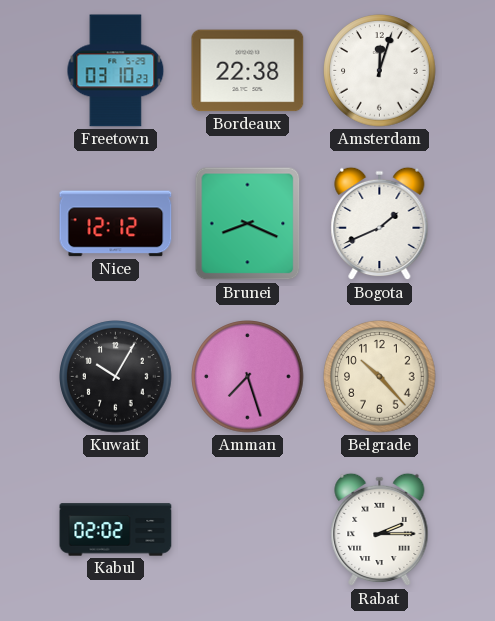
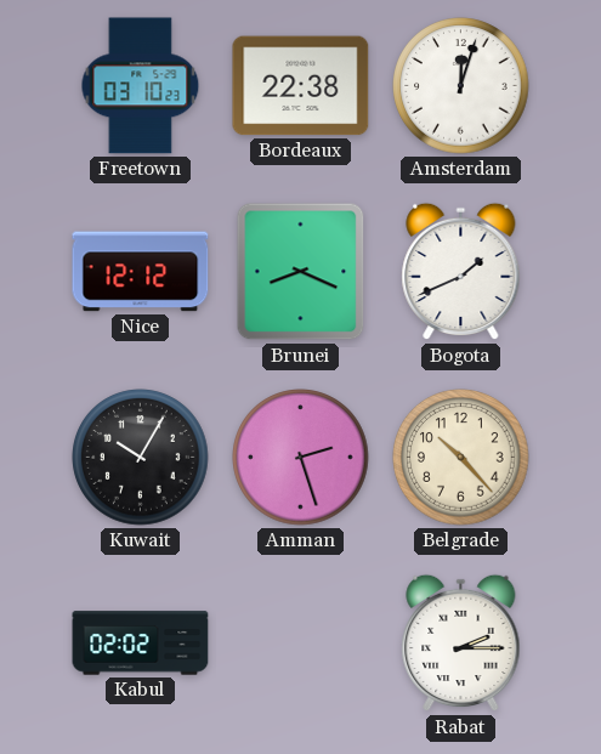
Amman: 7:27 -> 2:27
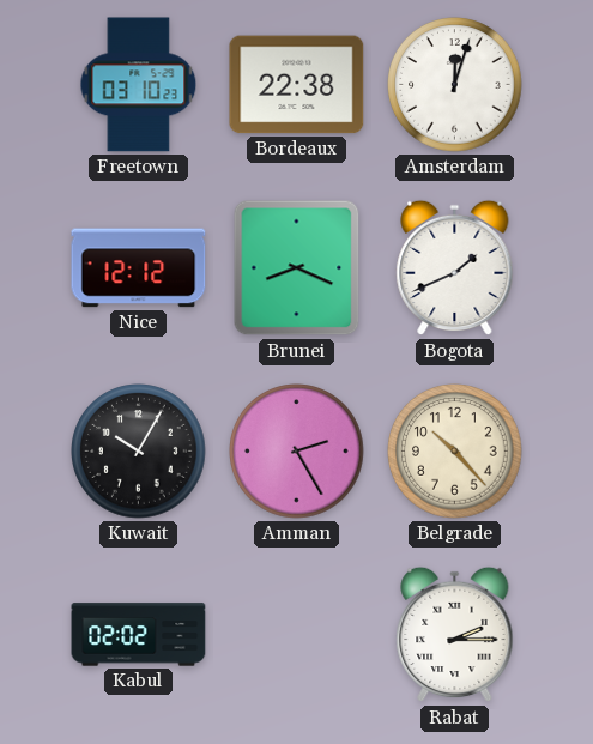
Amman: 2:27 -> 2:25
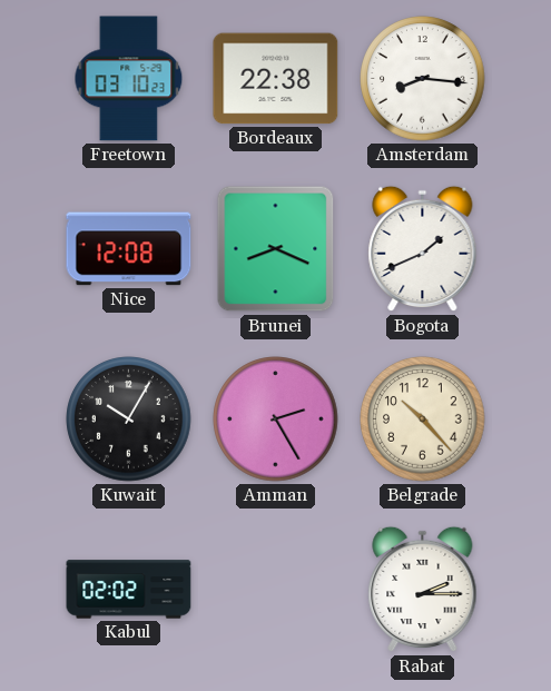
Amsterdam: 12:03 -> 8:16
Nice: 12:12 -> 12:08
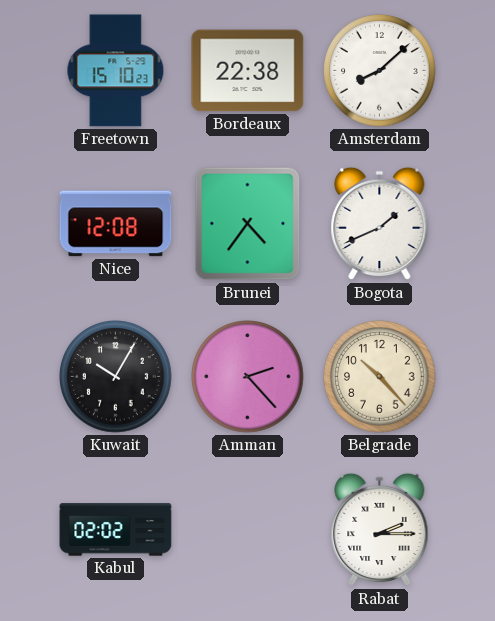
Freetown: 03:10 -> 15:10
Amsterdam: 8:16 -> 8:08
Brunei: 8:19 -> 4:36
Amman: 2:25 -> 2:23
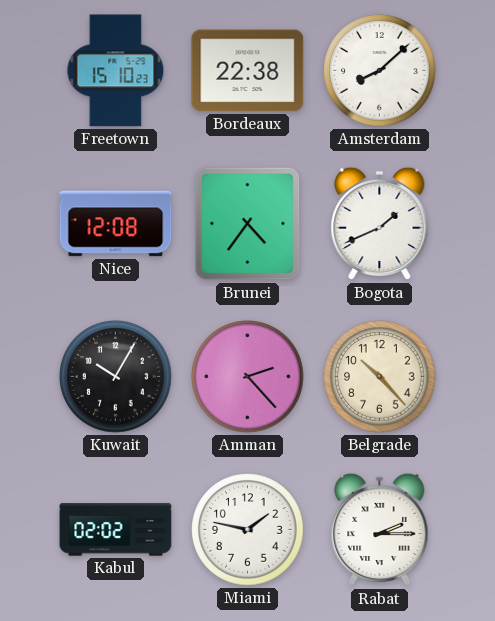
Miami: none -> 1:47
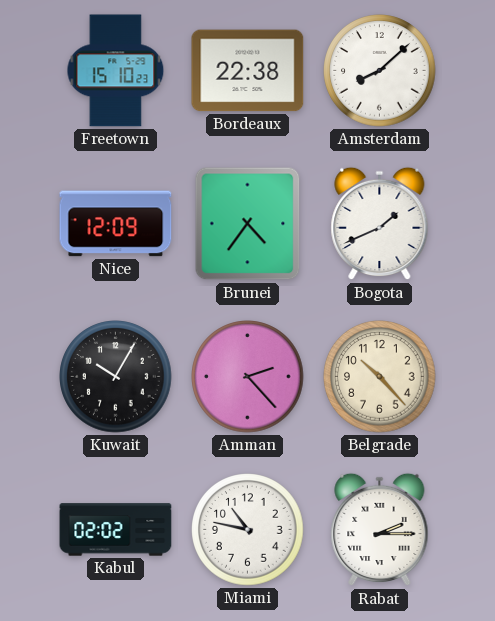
Nice: 12:08 -> 12:09
Miami: 1:47 -> 10:47
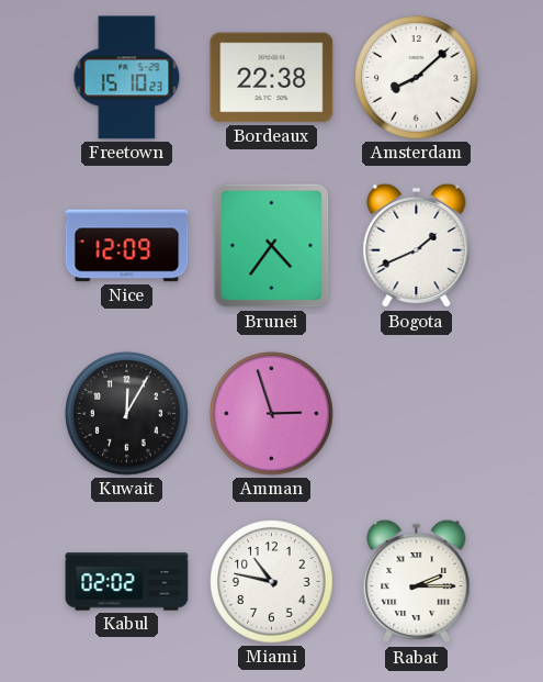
Kuwait: 10:05 -> 12:05
Amman: 2:23 -> 2:57
Belgrade: 10:23 -> none
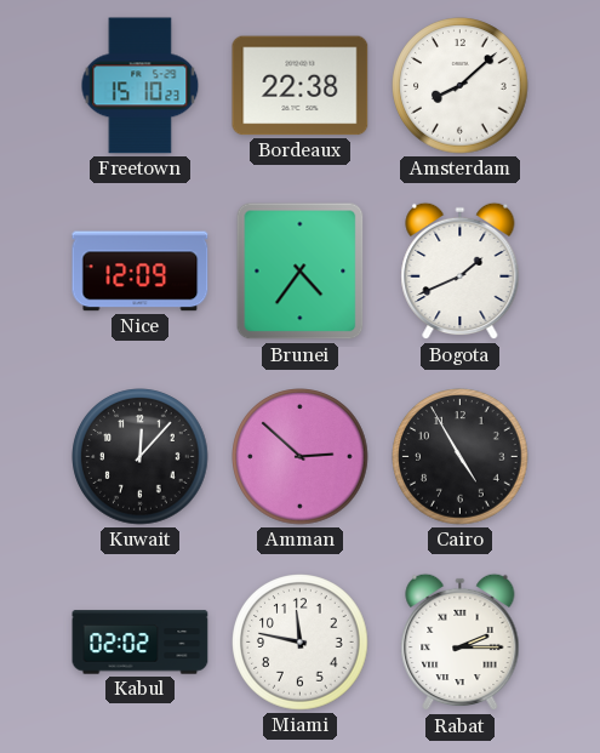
Kuwait: 12:05 -> 12:07
Amman: 2:57 -> 2:52
Cairo: none -> 4:55
Miami: 10:47 -> 11:47
